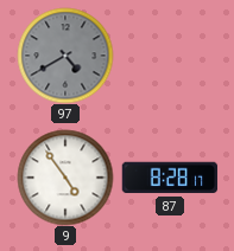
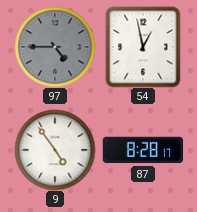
97: 4:40 -> 4:45
54: none -> 12:58
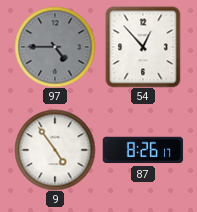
54: 12:58 -> 12:53
87: 8:28 -> 8:26
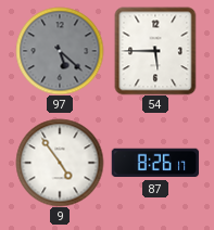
97: 4:45 -> 5:22
54: 12:53 -> 5:45
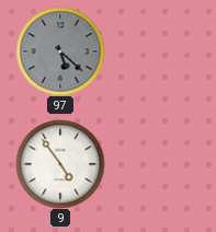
54: 5:45 -> none
87: 8:26 -> none
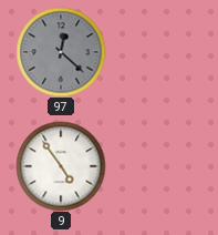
97: 5:22 -> 12:22
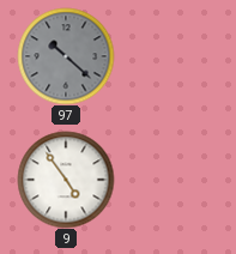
97: 12:22 -> 10:22
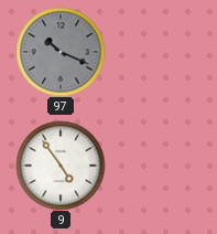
97: 10:22 -> 10:19
